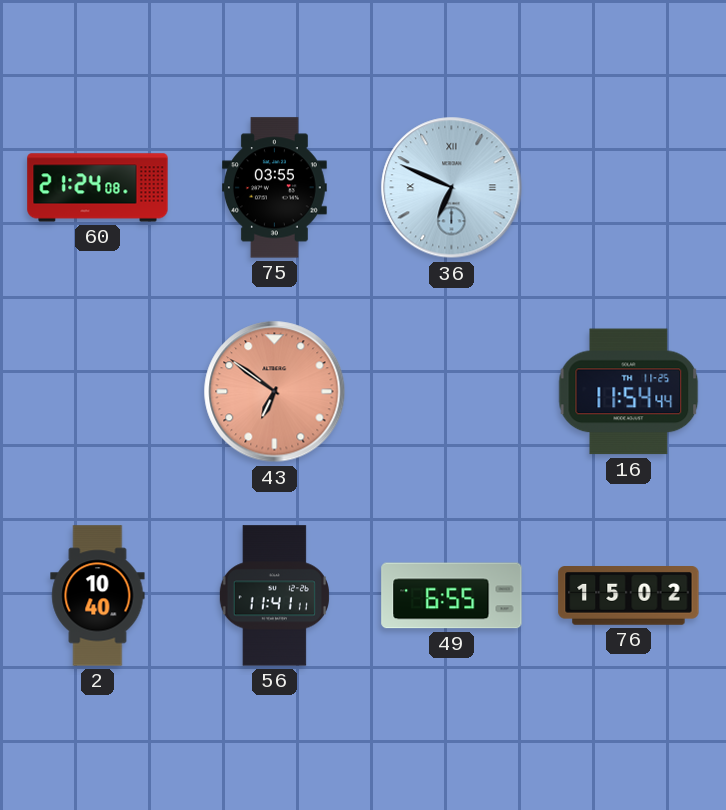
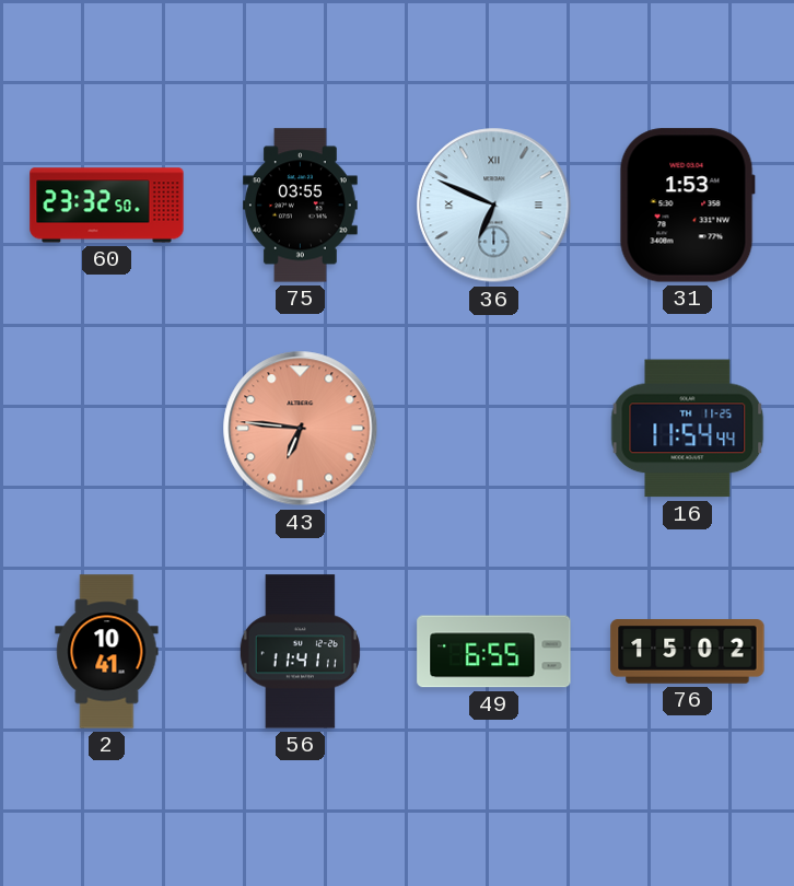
60: 21:24 -> 23:32
31: none -> 1:53
43: 6:51 -> 6:46
2: 10:40 -> 10:41
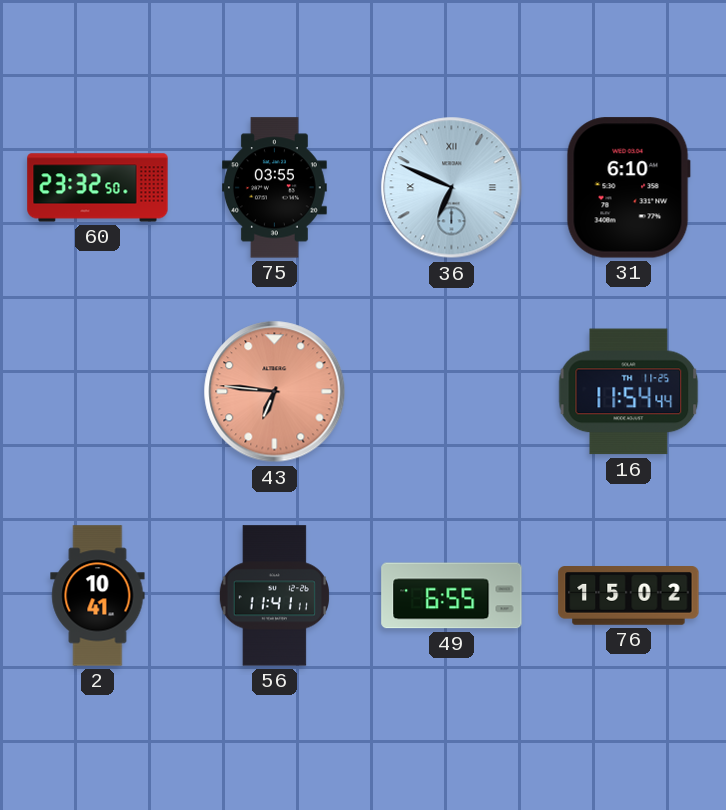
31: 1:53 -> 6:10
